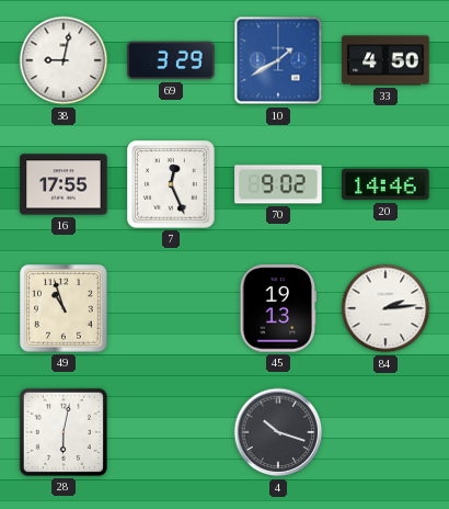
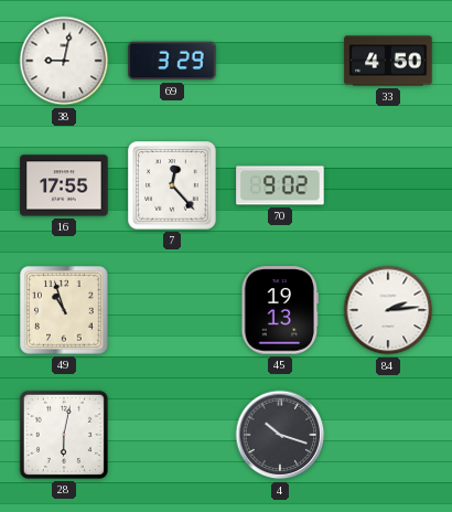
10: 1:40 -> none
7: 12:26 -> 12:23
20: 14:46 -> none
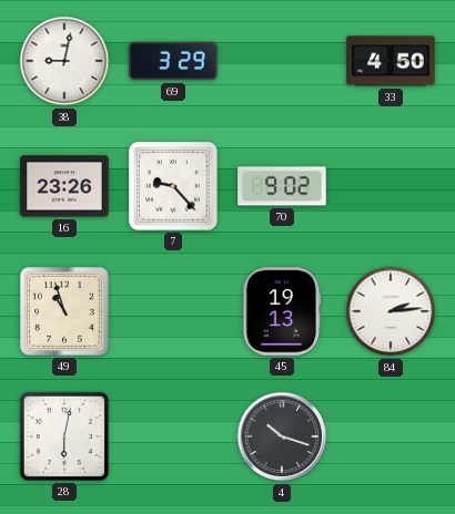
16: 17:55 -> 23:26
7: 12:23 -> 9:23
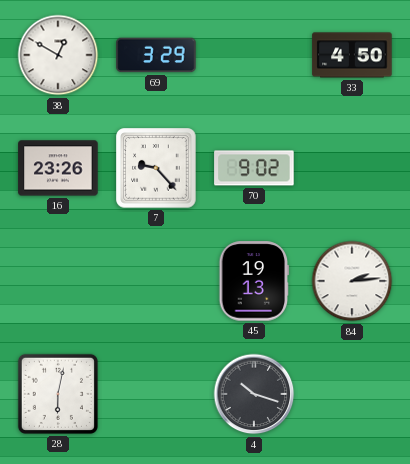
38: 9:02 -> 12:50
49: 10:57 -> none
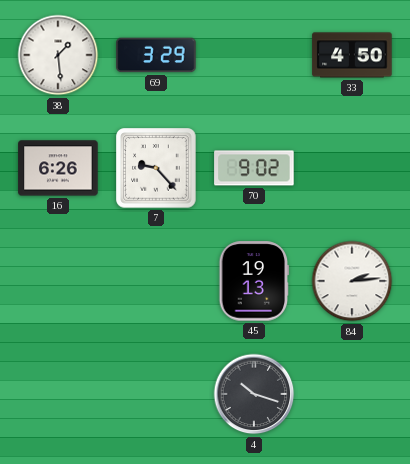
38: 12:50 -> 1:29
16: 23:26 -> 6:26
28: 6:02 -> none
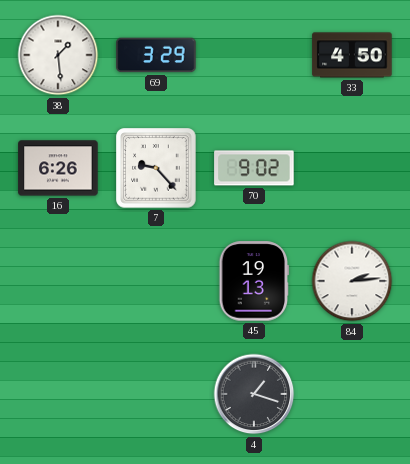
4: 10:18 -> 1:18
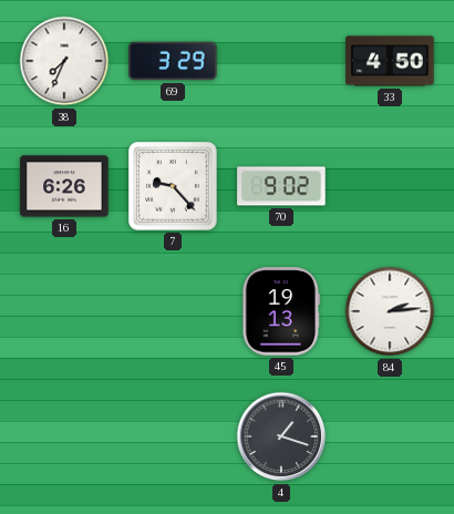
38: 1:29 -> 7:34
